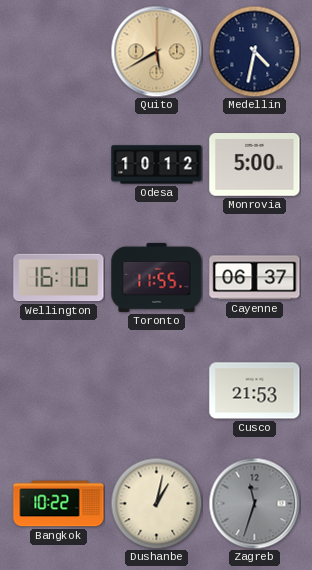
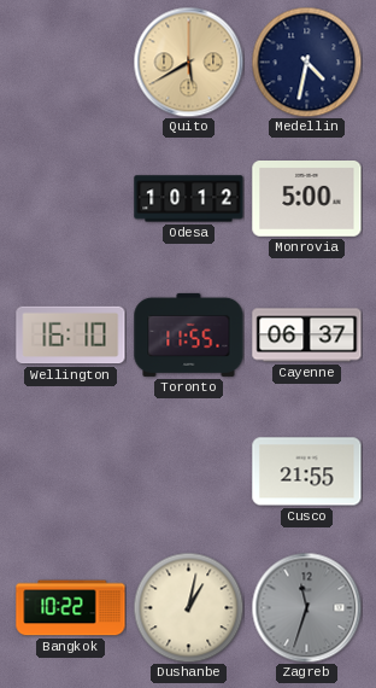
Cusco: 21:53 -> 21:55
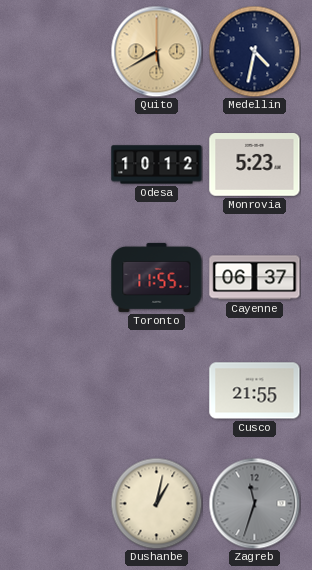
Monrovia: 5:00 -> 5:23
Wellington: 16:10 -> none
Bangkok: 10:22 -> none
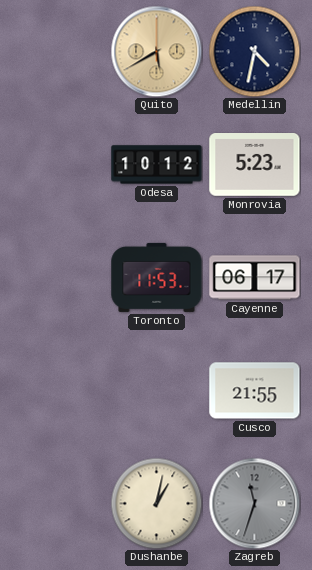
Toronto: 11:55 -> 11:53
Cayenne: 06:37 -> 06:17
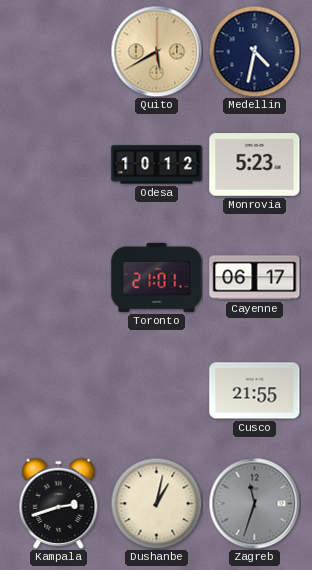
Toronto: 11:53 -> 21:01
Kampala: none -> 2:42
